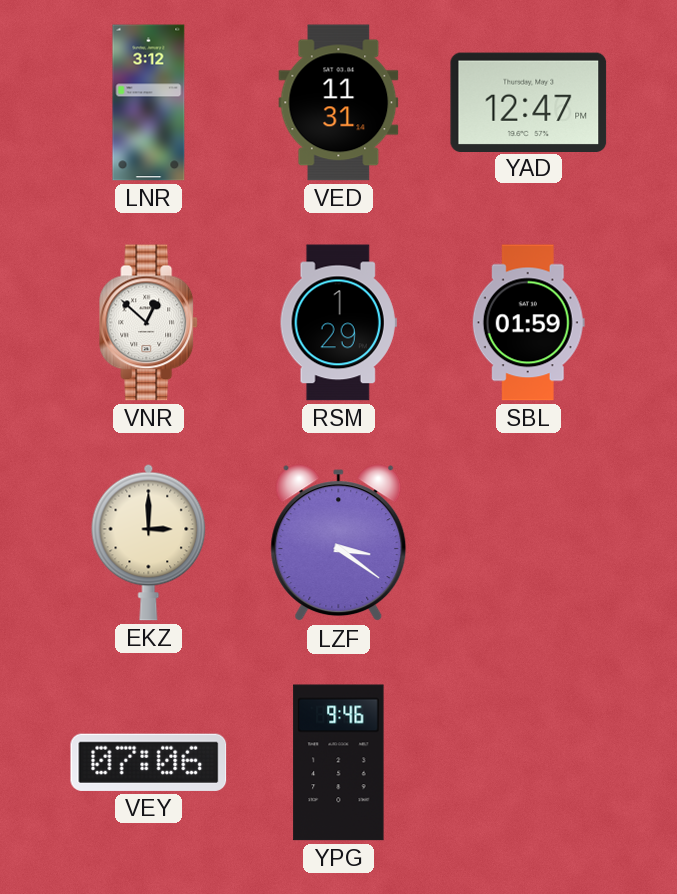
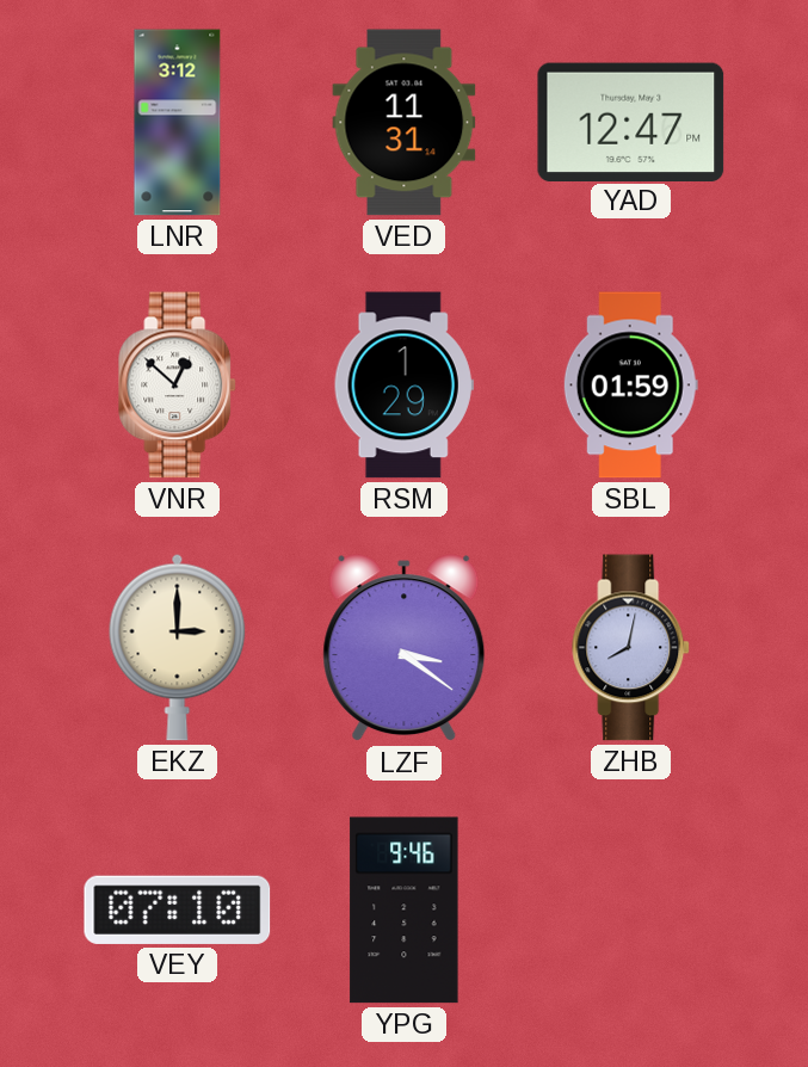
ZHB: none -> 8:02
VEY: 07:06 -> 07:10
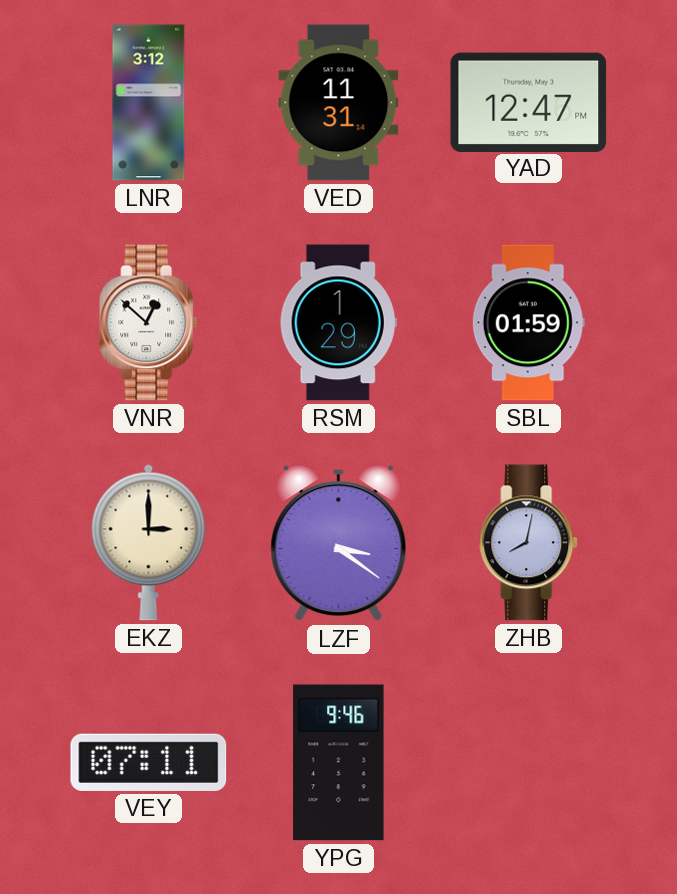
VEY: 07:10 -> 07:11
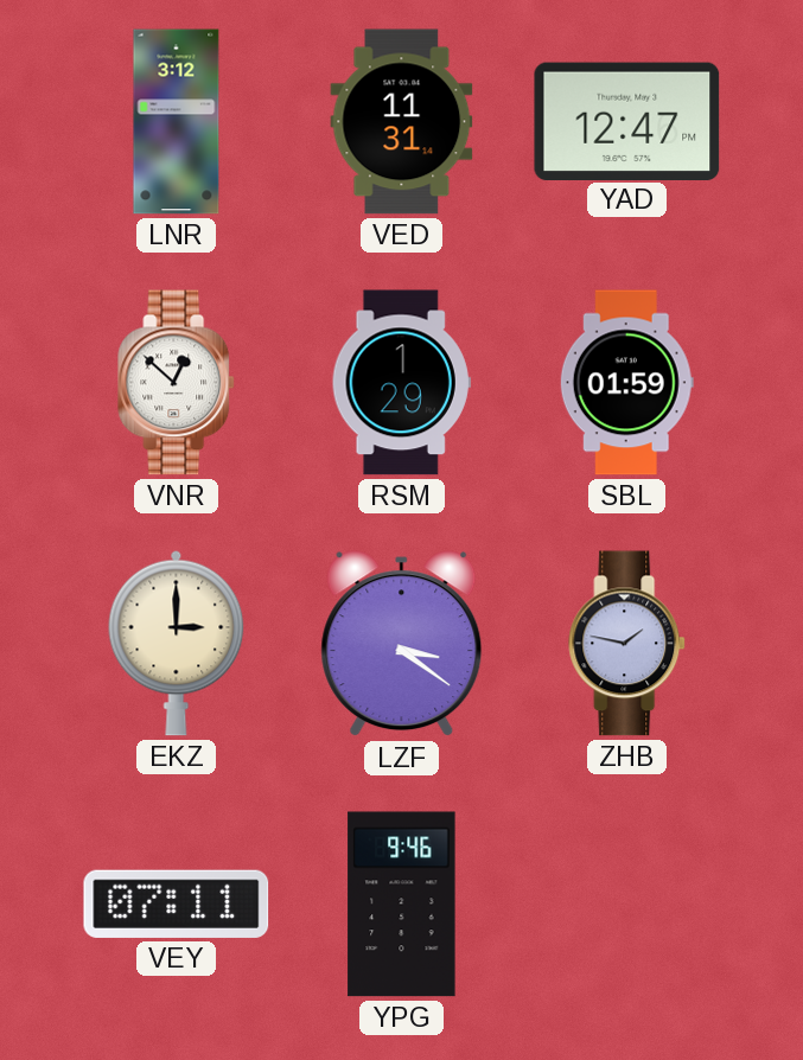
ZHB: 8:02 -> 1:47
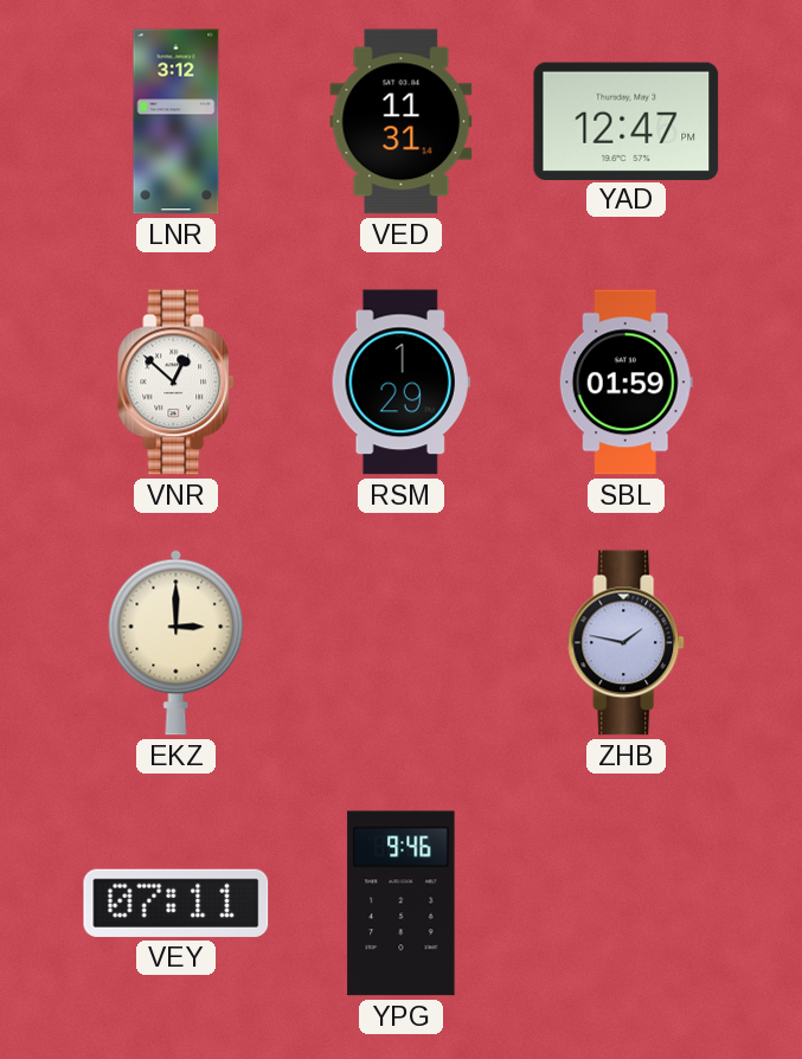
LZF: 3:21 -> none
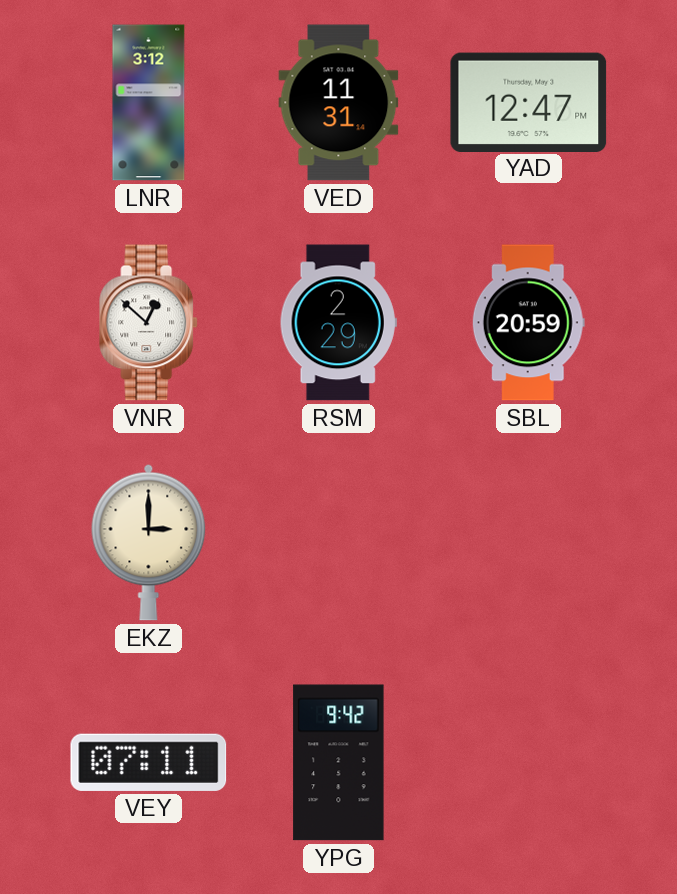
RSM: 1:29 -> 2:29
SBL: 01:59 -> 20:59
ZHB: 1:47 -> none
YPG: 9:46 -> 9:42
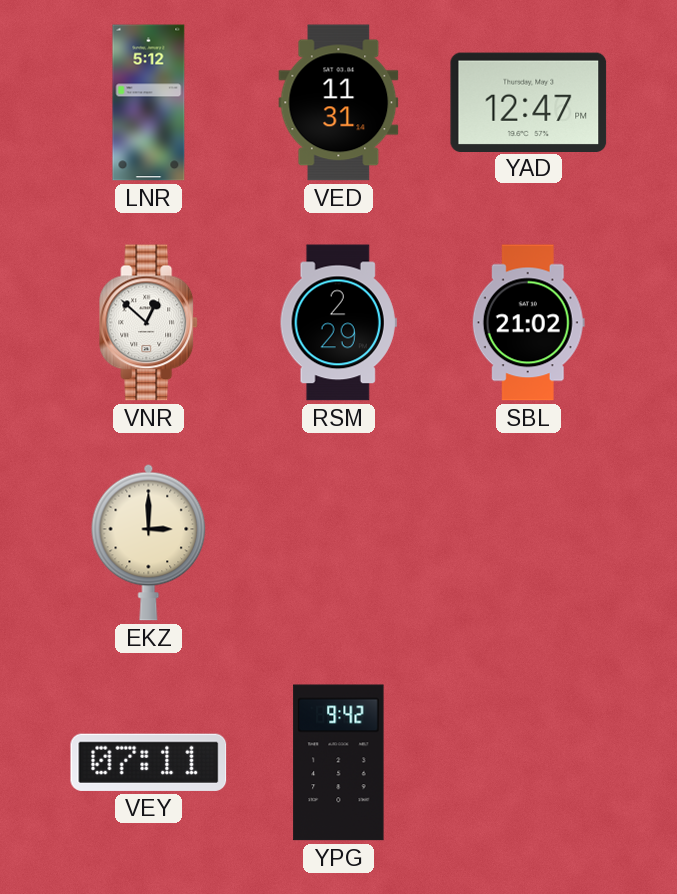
LNR: 3:12 -> 5:12
SBL: 20:59 -> 21:02
